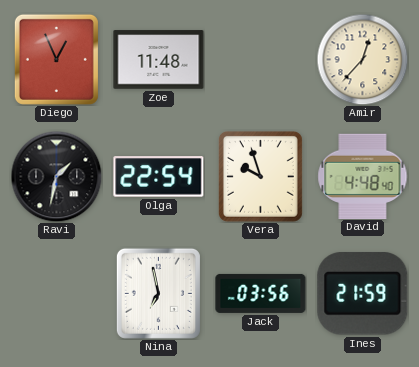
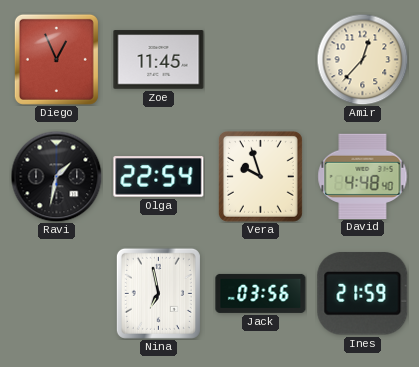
Zoe: 11:48 -> 11:45
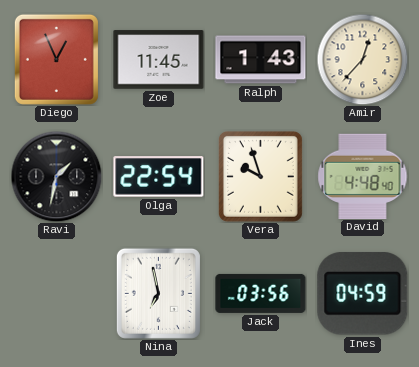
Ralph: none -> 1:43
Ines: 21:59 -> 04:59
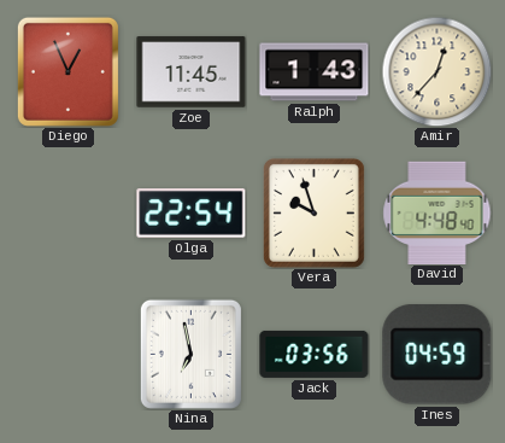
Ravi: 1:32 -> none
